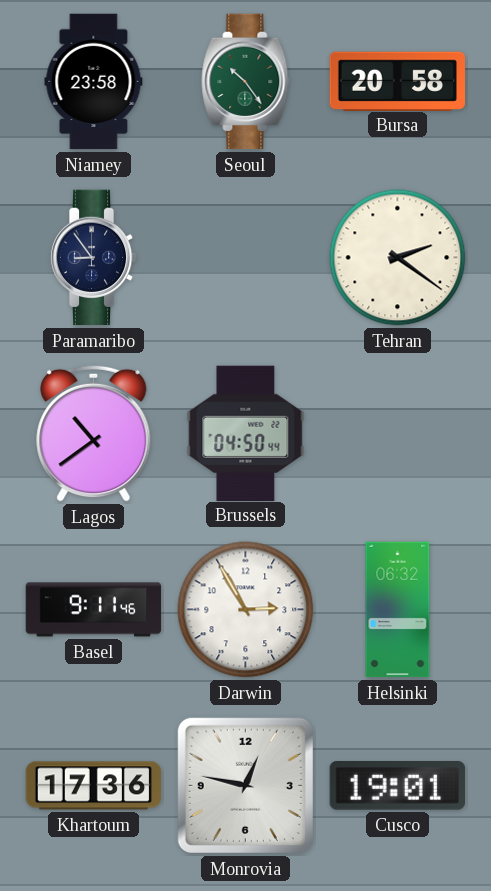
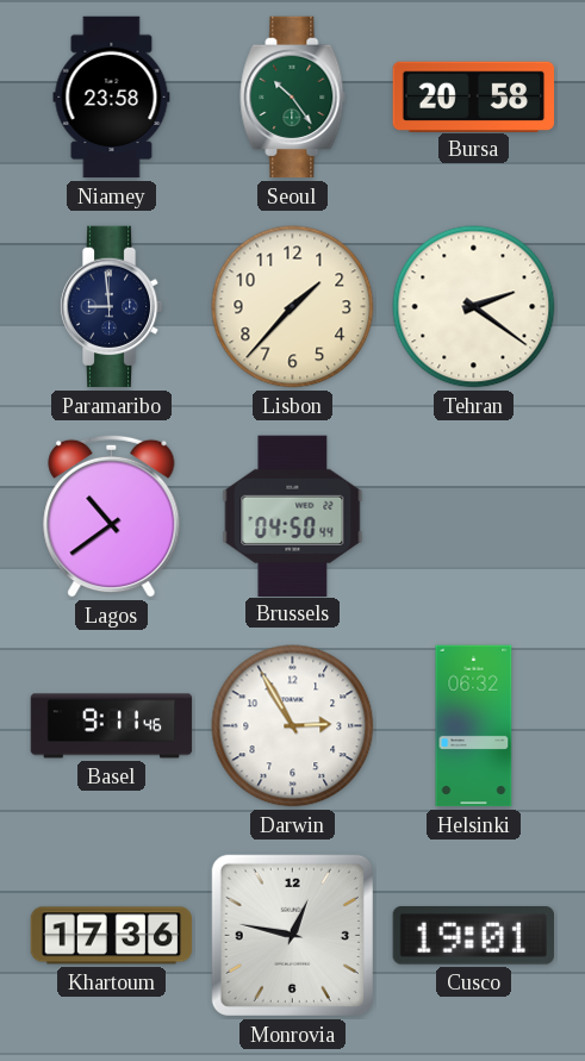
Paramaribo: 8:54 -> 8:59
Lisbon: none -> 1:37
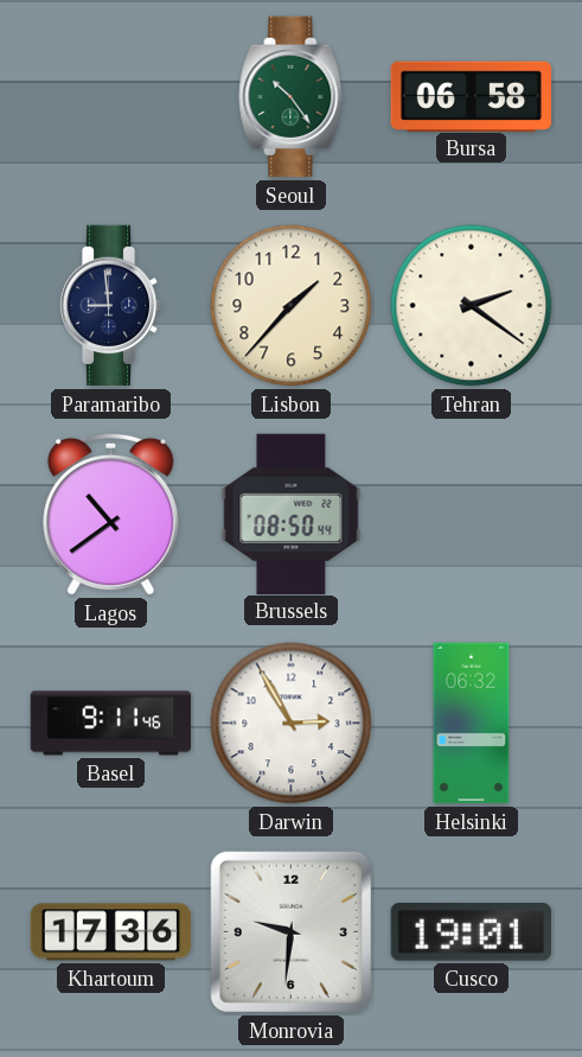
Niamey: 23:58 -> none
Bursa: 20:58 -> 06:58
Brussels: 04:50 -> 08:50
Monrovia: 12:47 -> 9:31
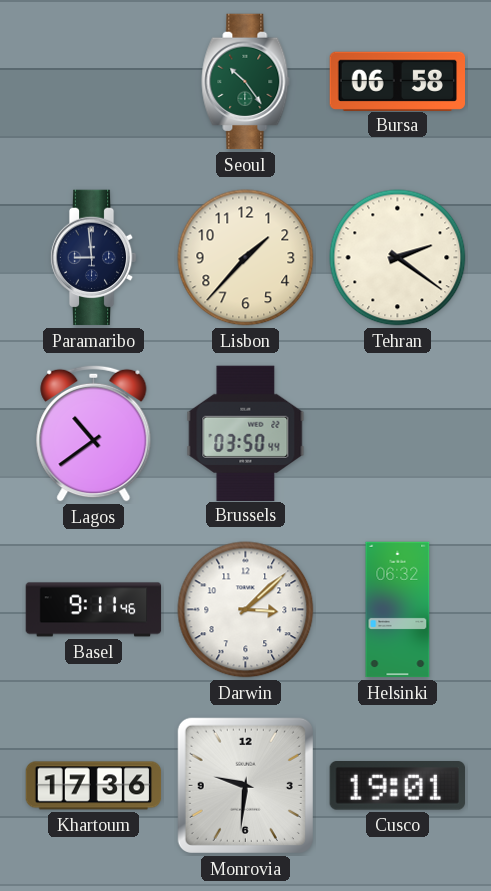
Brussels: 08:50 -> 03:50
Darwin: 2:55 -> 3:08
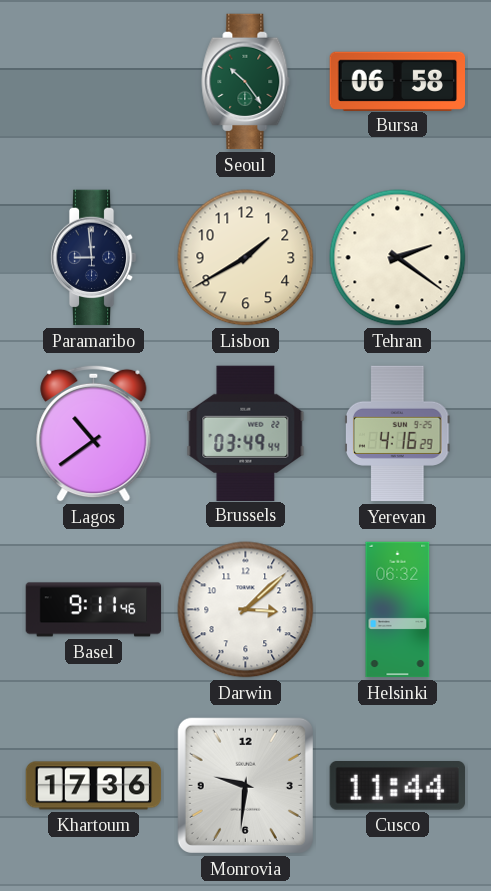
Lisbon: 1:37 -> 1:40
Brussels: 03:50 -> 03:49
Yerevan: none -> 4:16
Cusco: 19:01 -> 11:44
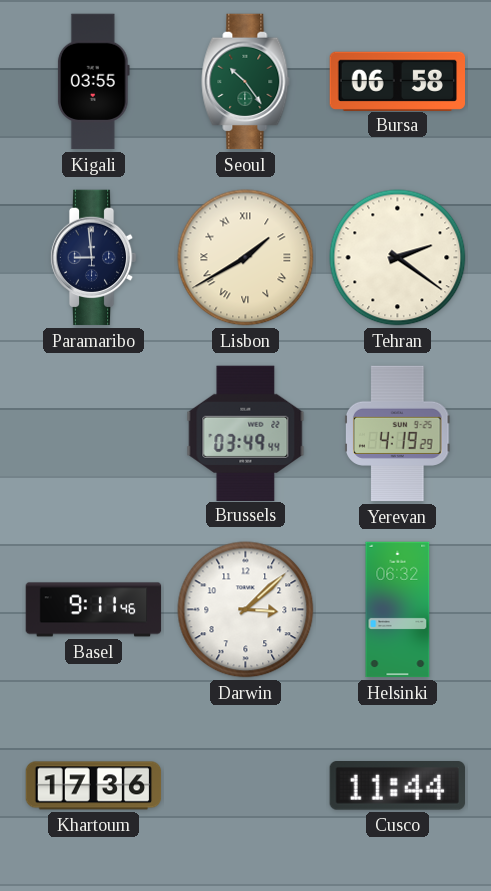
Kigali: none -> 03:55
Lisbon numerals: Arabic -> Roman
Lagos: 10:39 -> none
Yerevan: 4:16 -> 4:19
Monrovia: 9:31 -> none
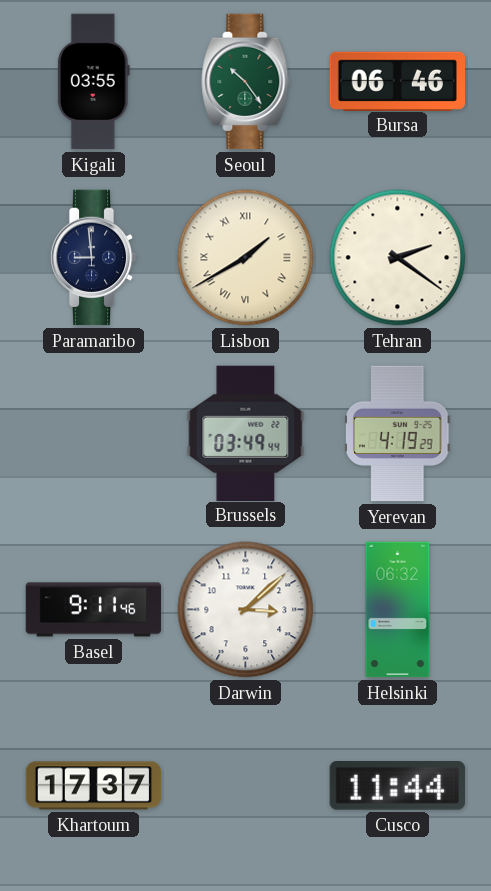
Bursa: 06:58 -> 06:46
Khartoum: 17:36 -> 17:37
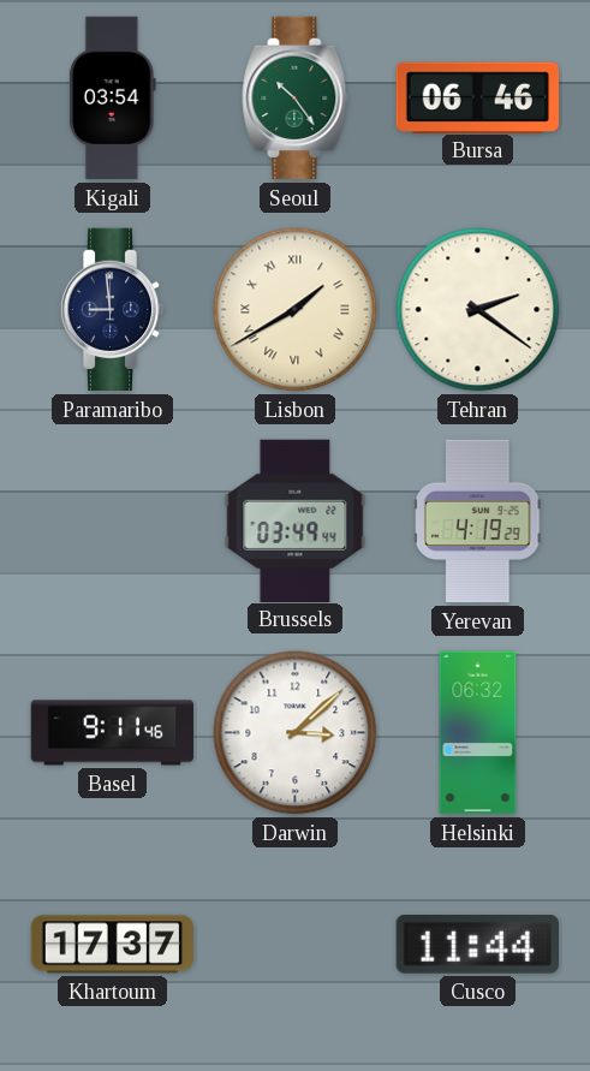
Kigali: 03:55 -> 03:54
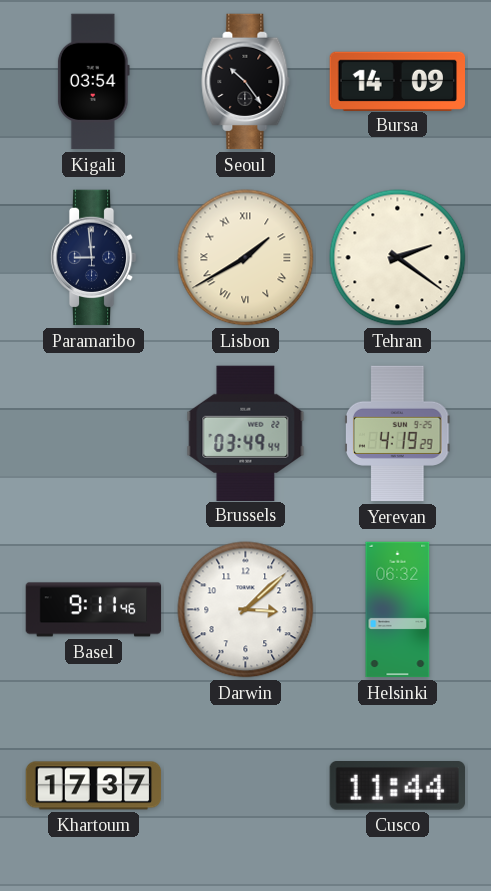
Seoul dial: green -> black
Bursa: 06:46 -> 14:09
